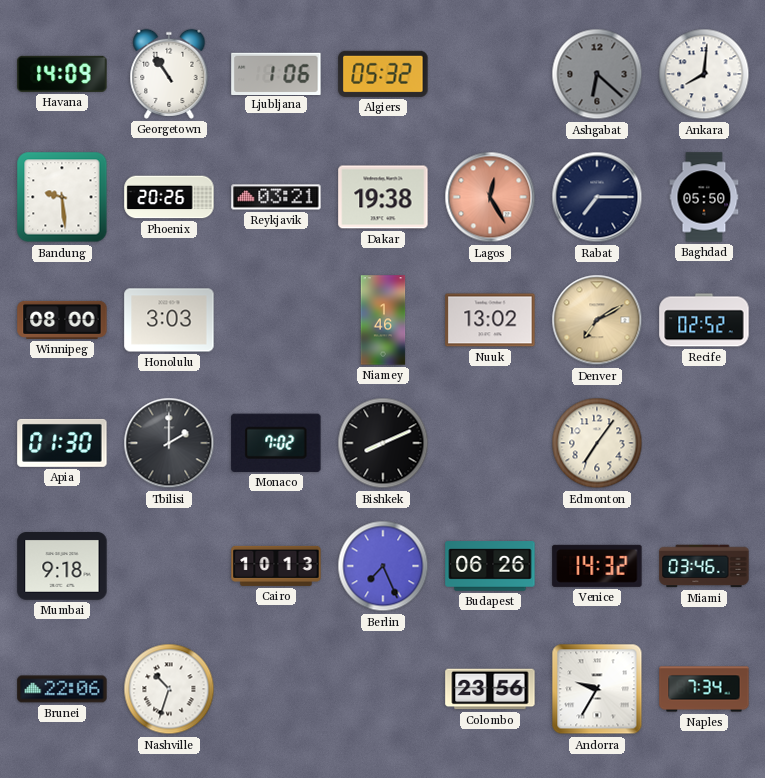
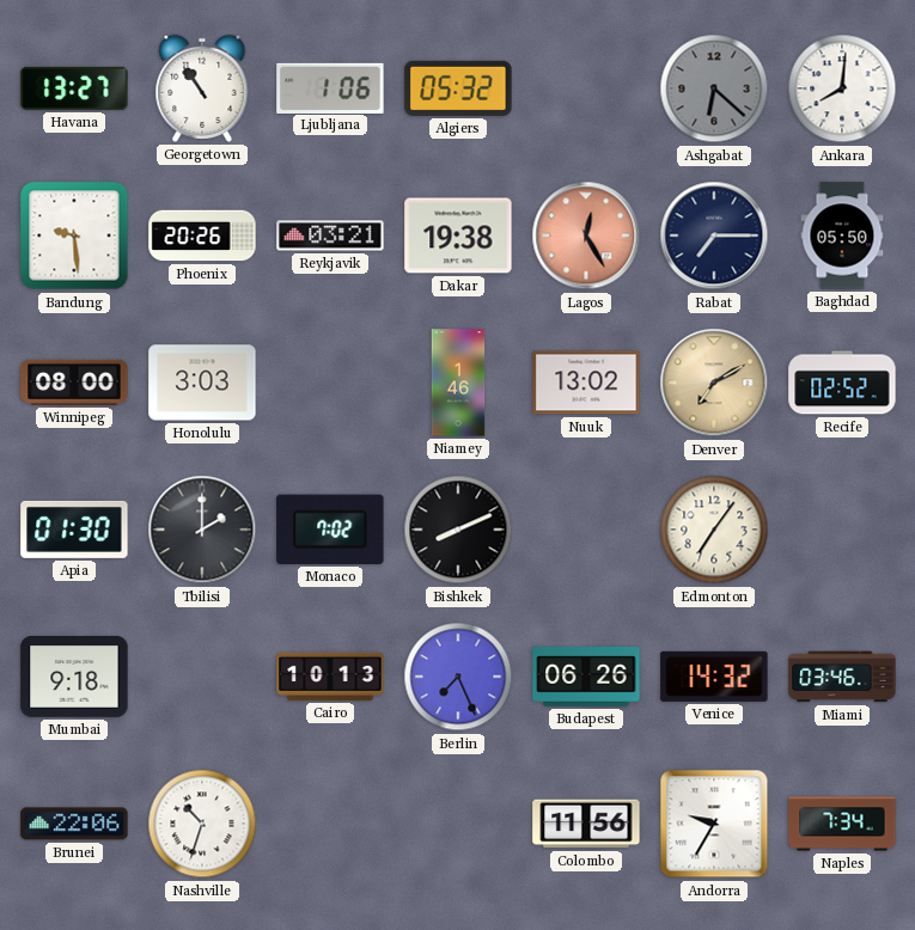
Havana: 14:09 -> 13:27
Colombo: 23:56 -> 11:56
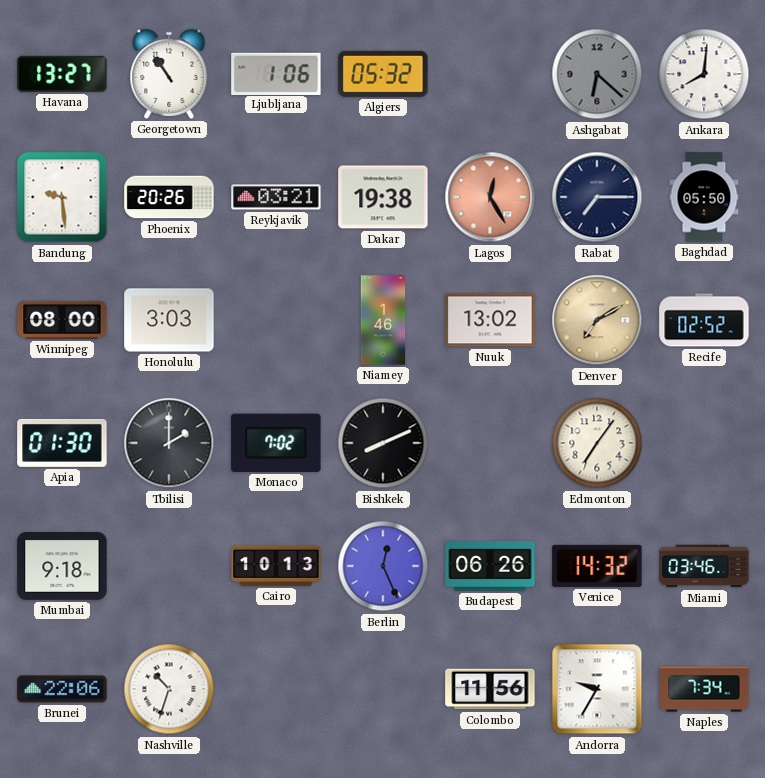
Berlin: 7:26 -> 12:26
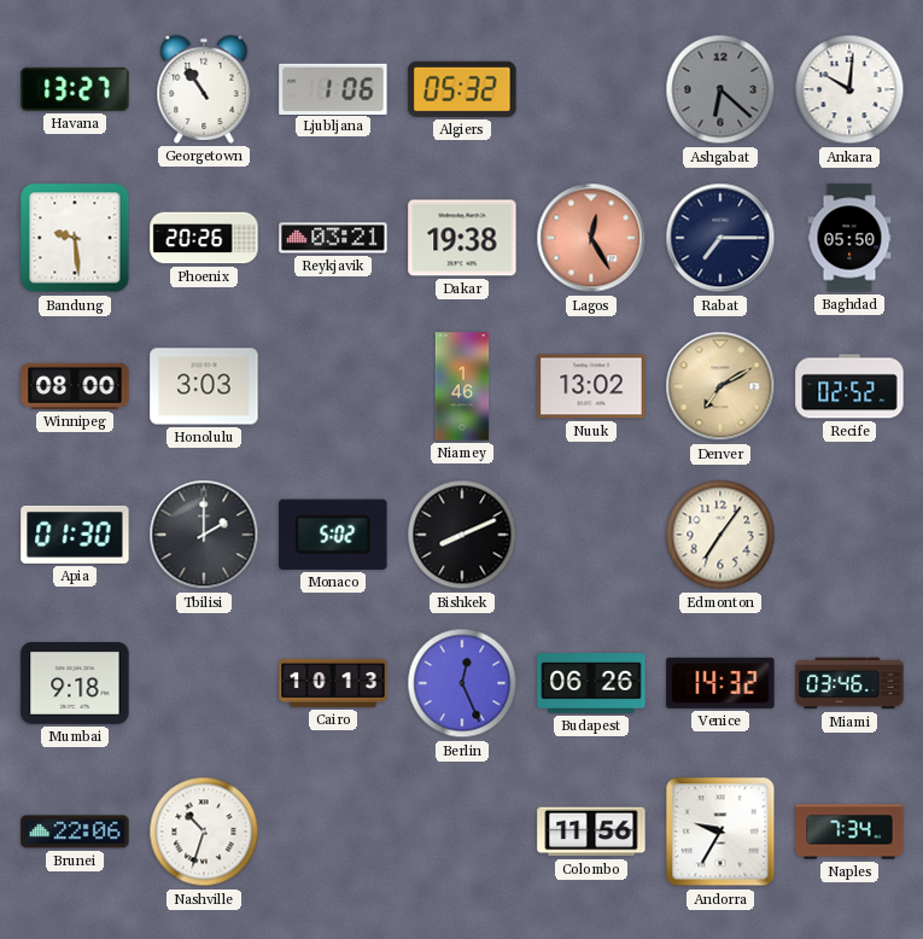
Ankara: 8:01 -> 10:01
Monaco: 7:02 -> 5:02
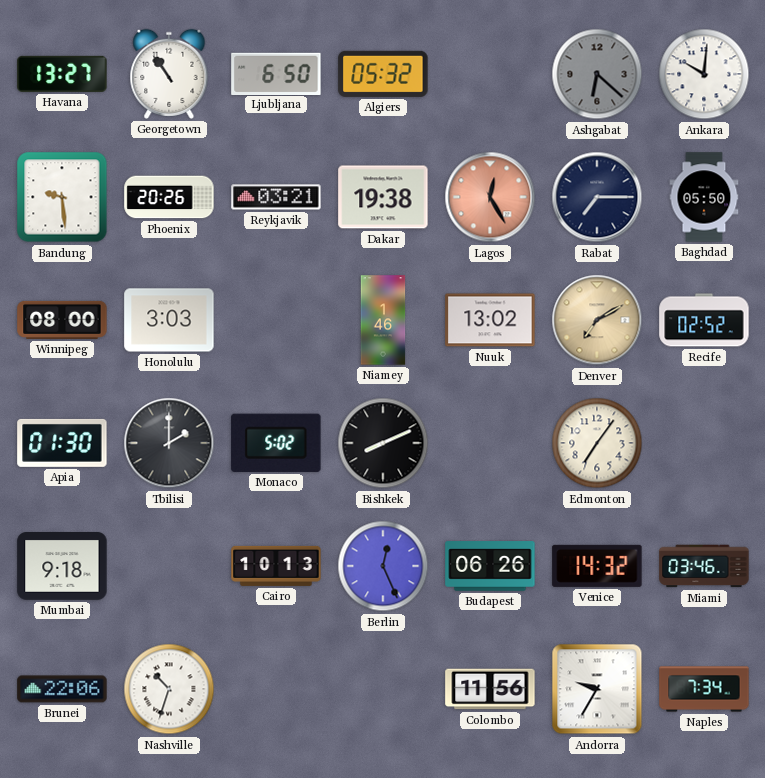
Ljubljana: 1:06 -> 6:50
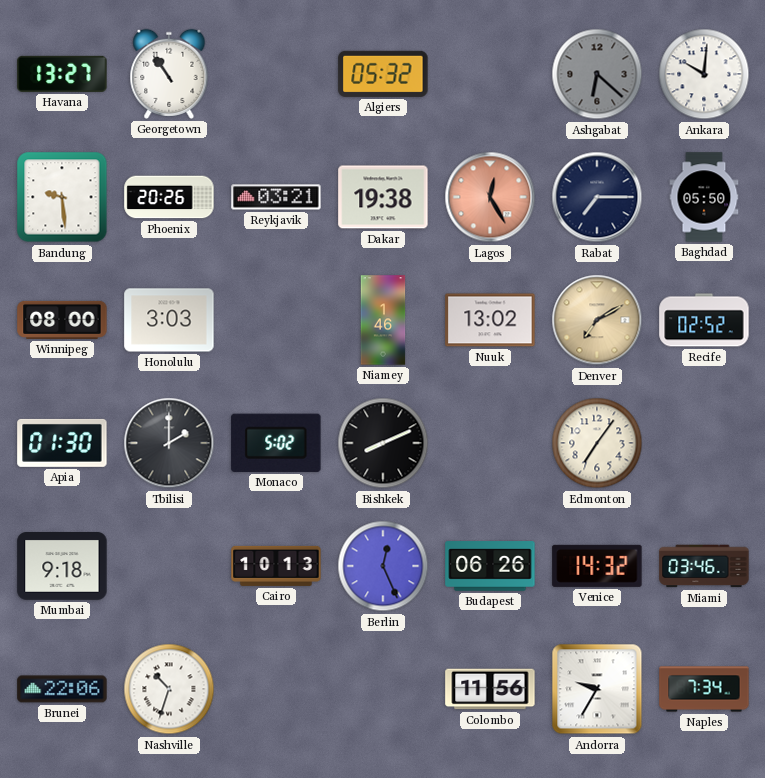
Ljubljana: 6:50 -> none
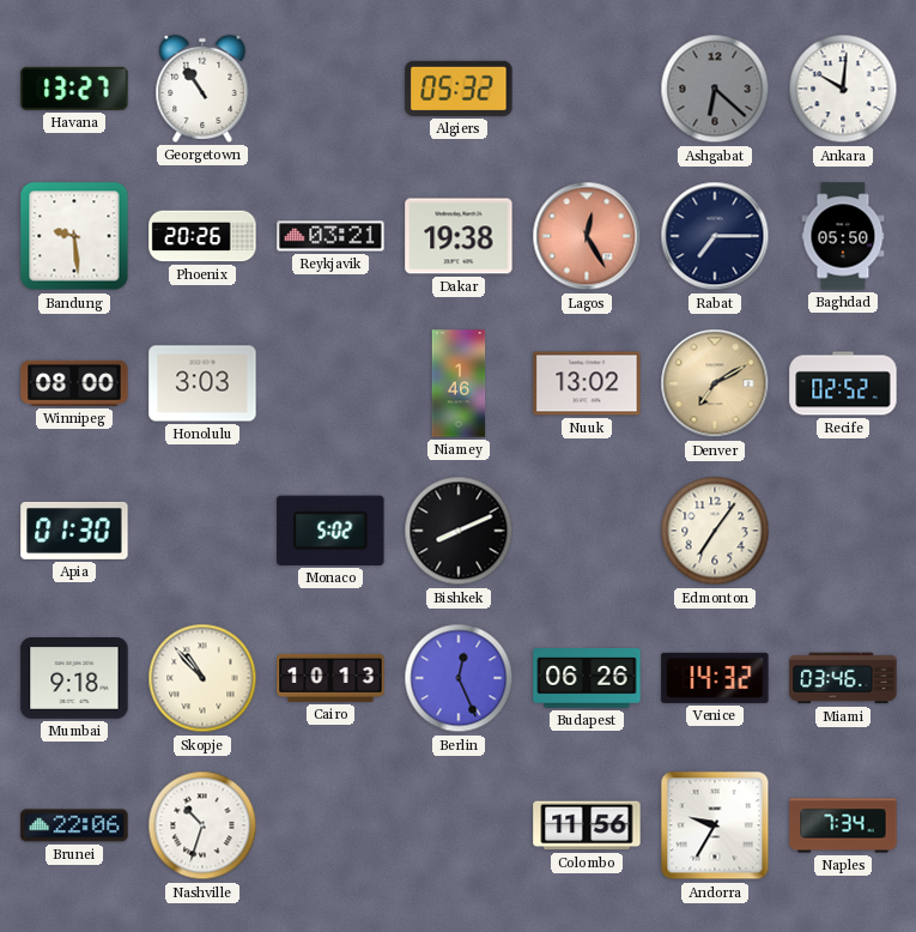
Tbilisi: 2:00 -> none
Skopje: none -> 10:53
